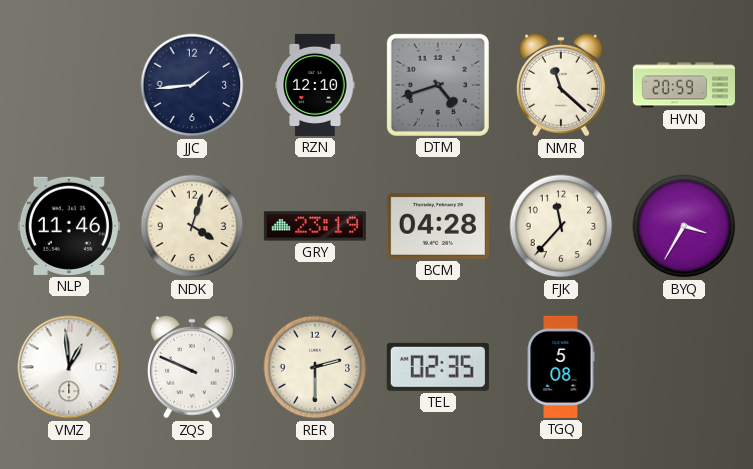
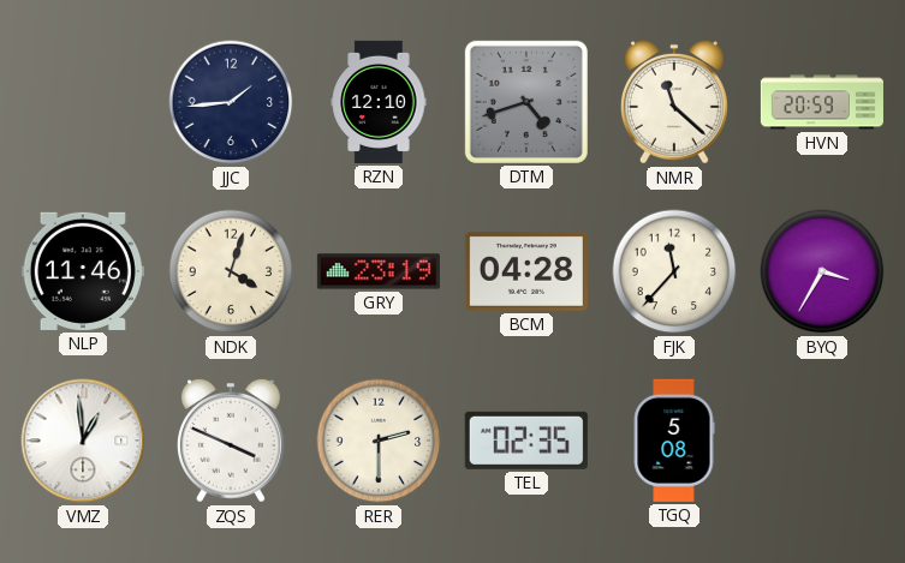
ZQS: 9:49 -> 3:49
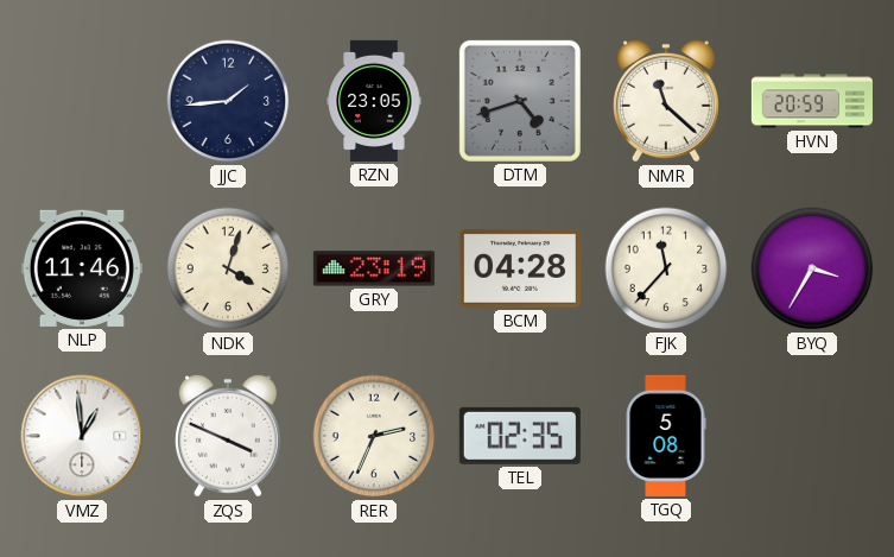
RZN: 12:10 -> 23:05
RER: 2:30 -> 2:34
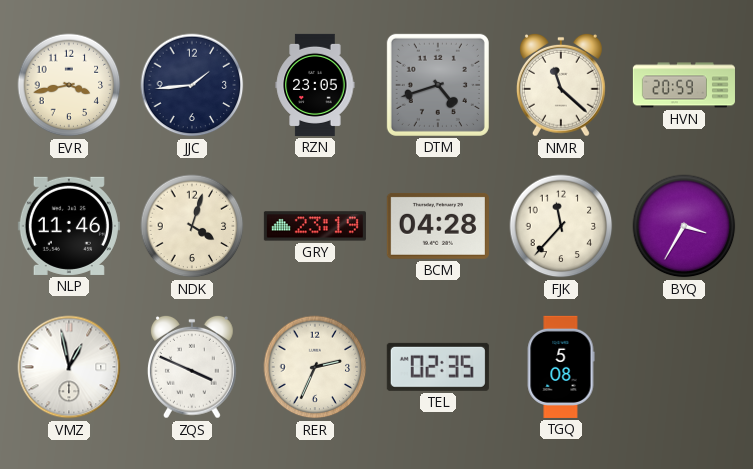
EVR: none -> 3:43
VMZ: 12:59 -> 12:58
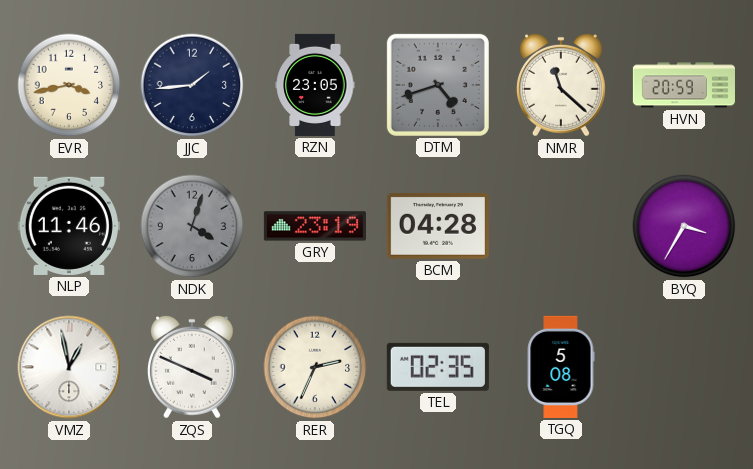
NDK dial: cream -> grey
FJK: 11:37 -> none
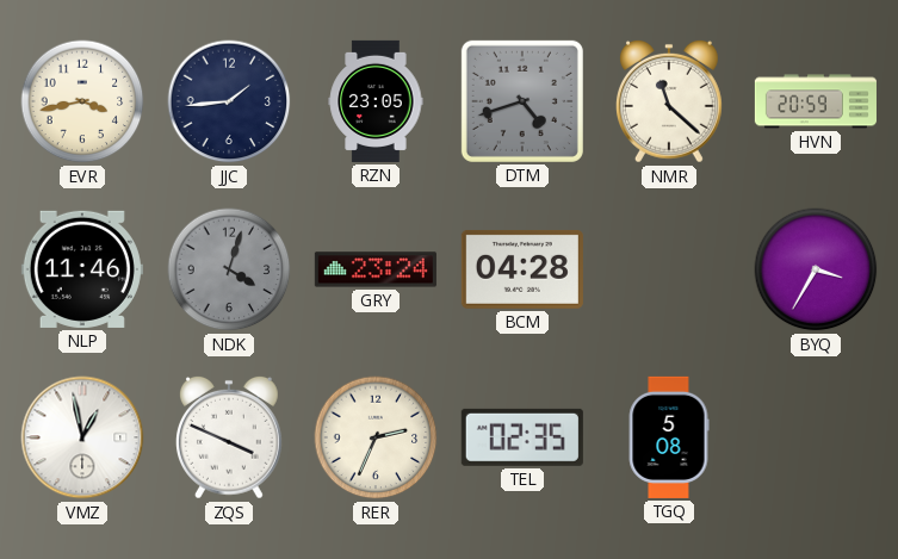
GRY: 23:19 -> 23:24
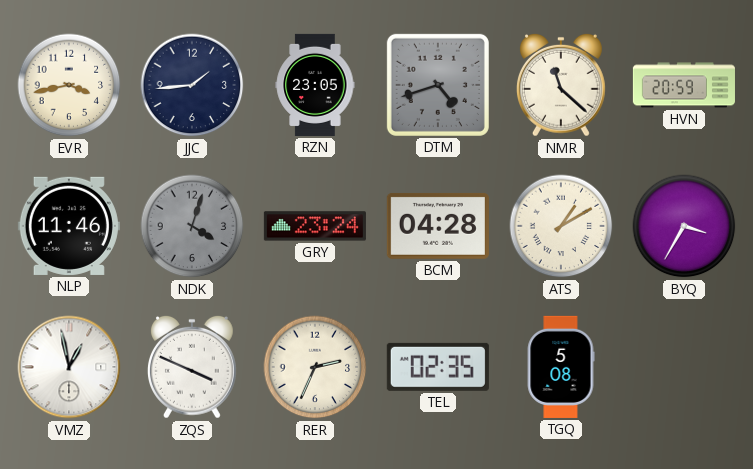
ATS: none -> 1:10
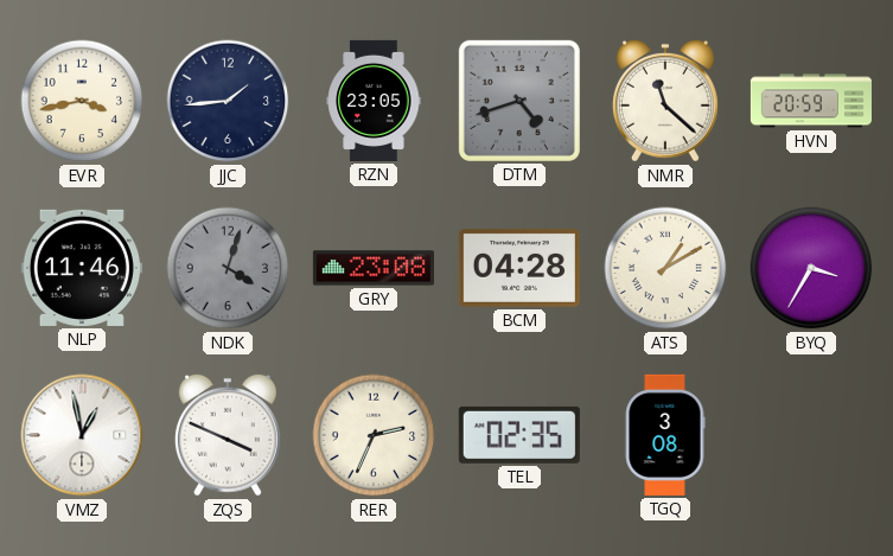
GRY: 23:24 -> 23:08
TGQ: 5:08 -> 3:08
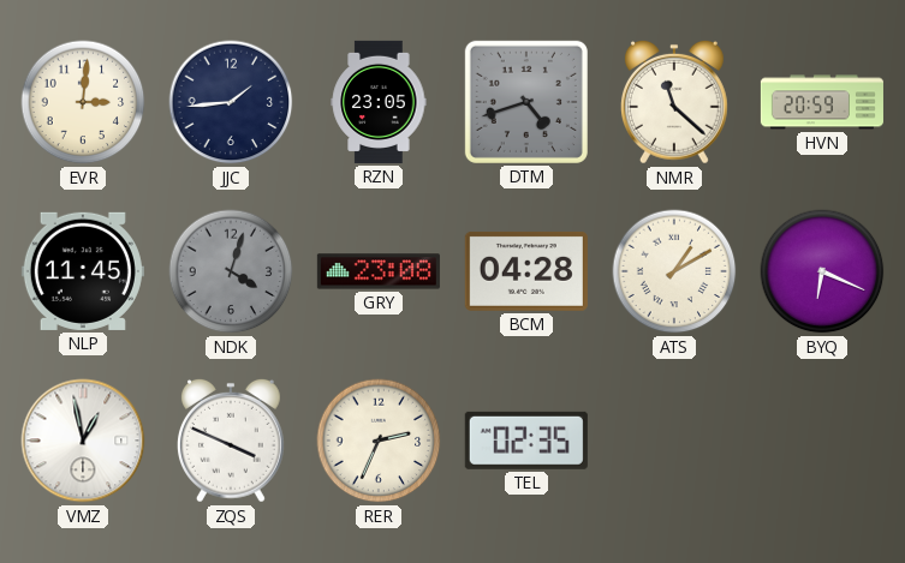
EVR: 3:43 -> 3:01
NLP: 11:46 -> 11:45
BYQ: 3:35 -> 6:19
TGQ: 3:08 -> none
